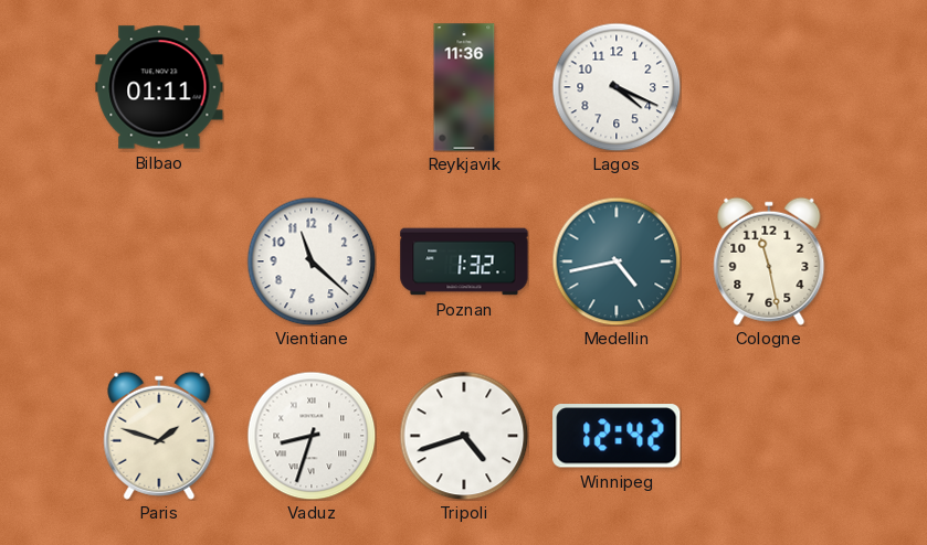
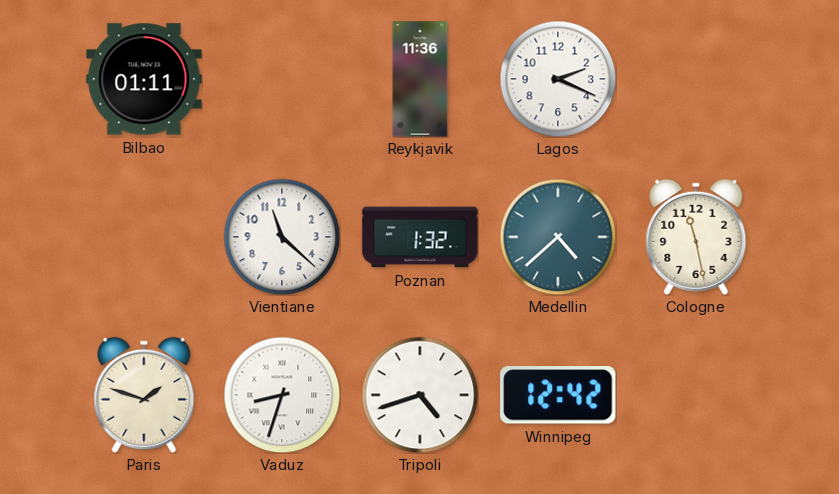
Lagos: 4:19 -> 2:19
Medellin: 4:43 -> 4:38
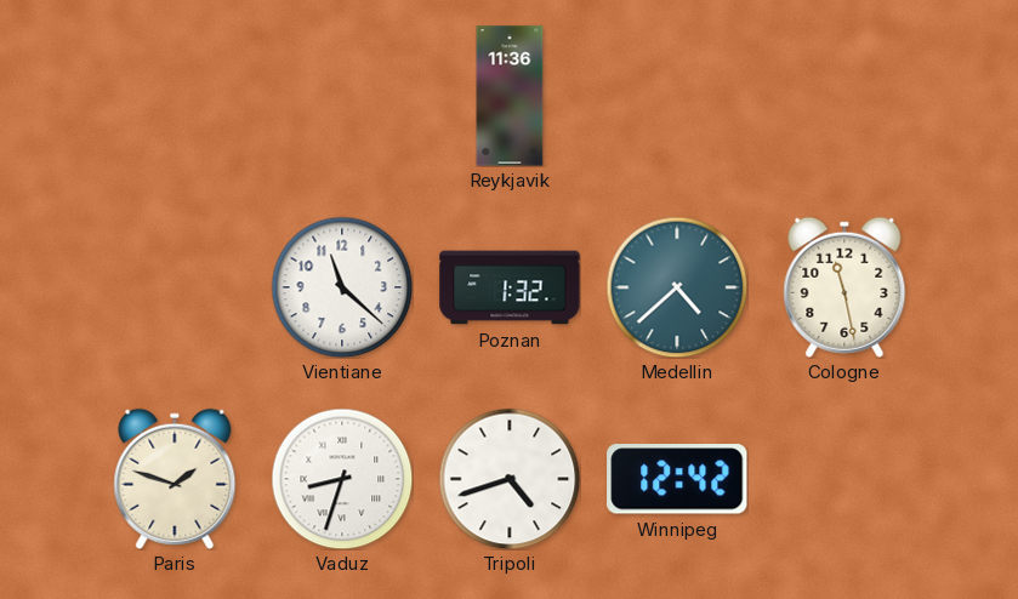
Bilbao: 01:11 -> none
Lagos: 2:19 -> none
